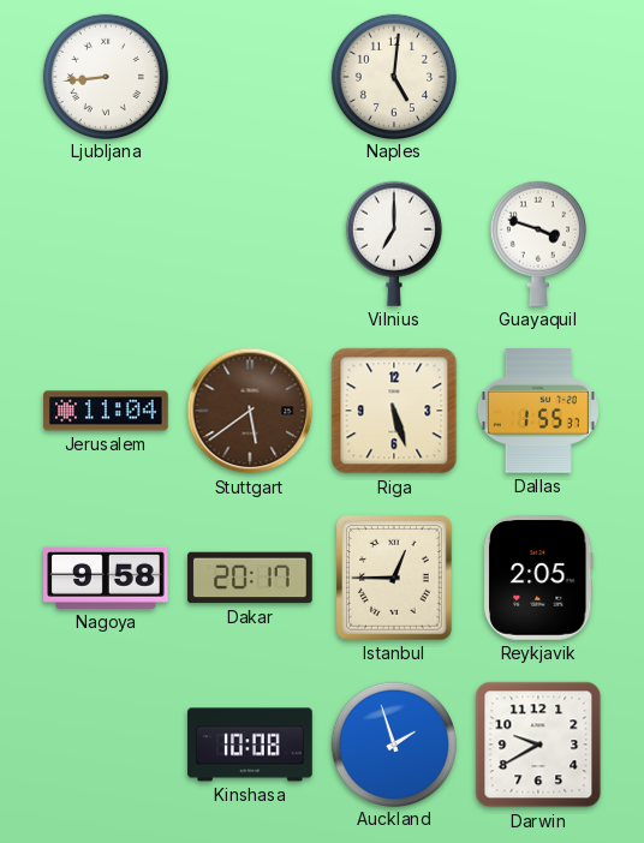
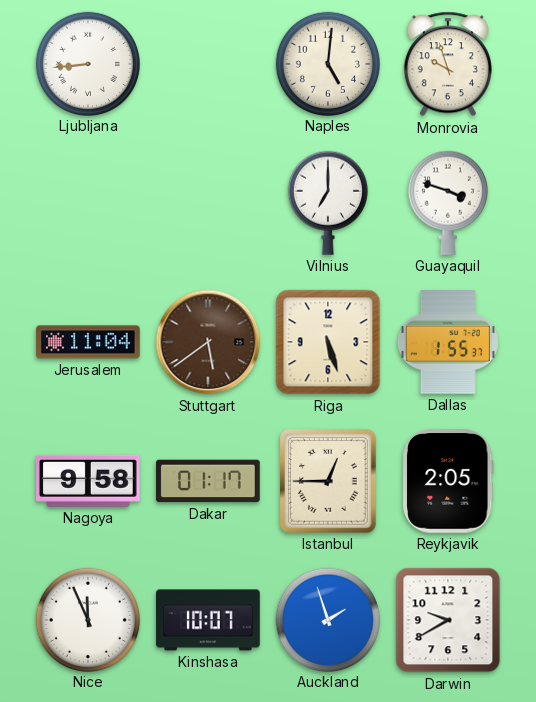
Monrovia: none -> 9:57
Dakar: 20:17 -> 01:17
Nice: none -> 11:56
Kinshasa: 10:08 -> 10:07
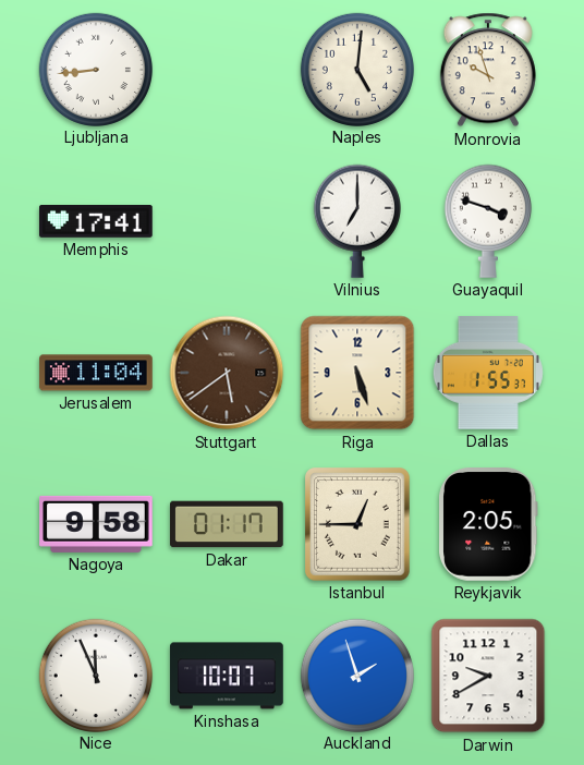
Memphis: none -> 17:41
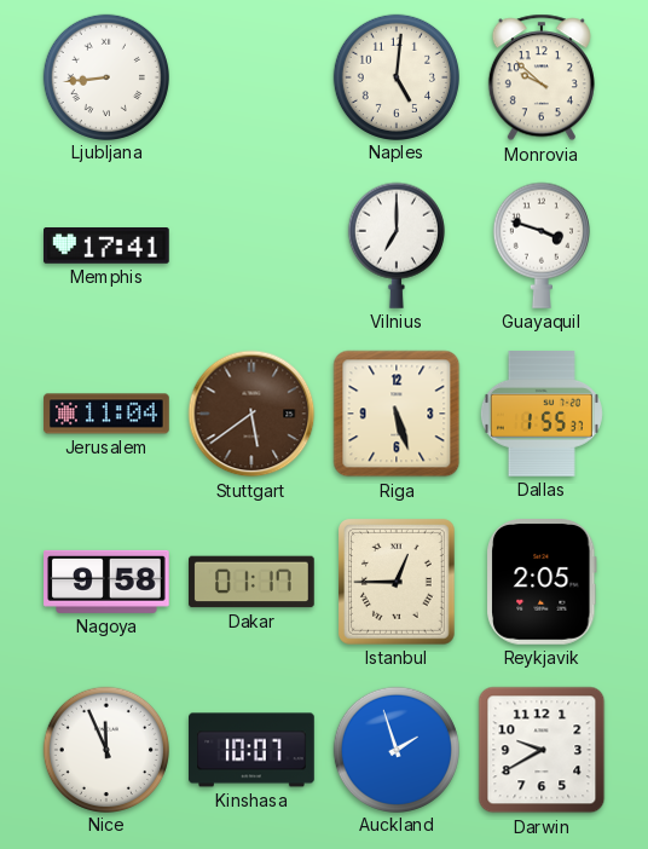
Monrovia: 9:57 -> 9:52
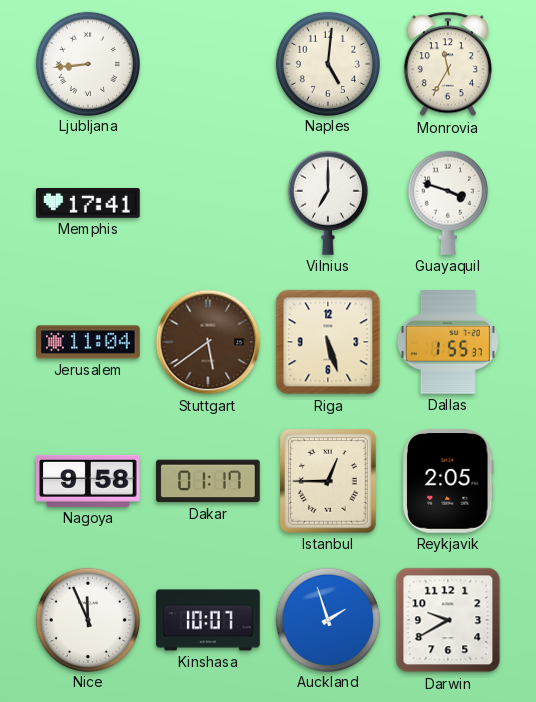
Monrovia: 9:52 -> 11:35
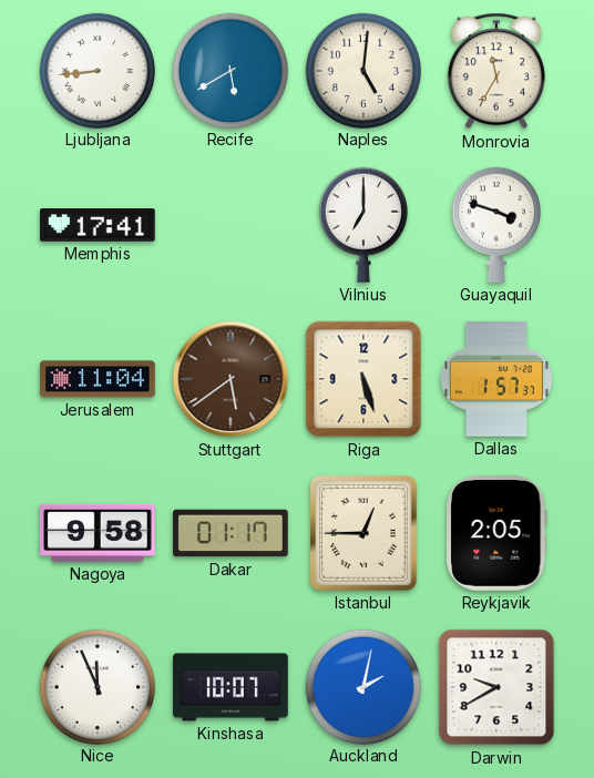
Recife: none -> 5:40
Dallas: 1:55 -> 1:57
Auckland: 1:57 -> 2:02
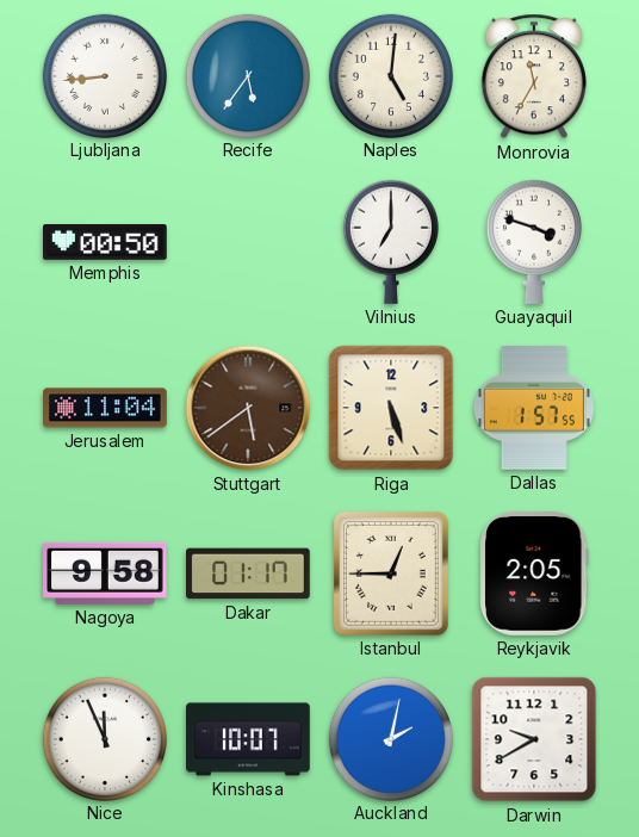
Recife: 5:40 -> 5:36
Memphis: 17:41 -> 00:50
Dallas: 1:57:37 -> 1:57:55
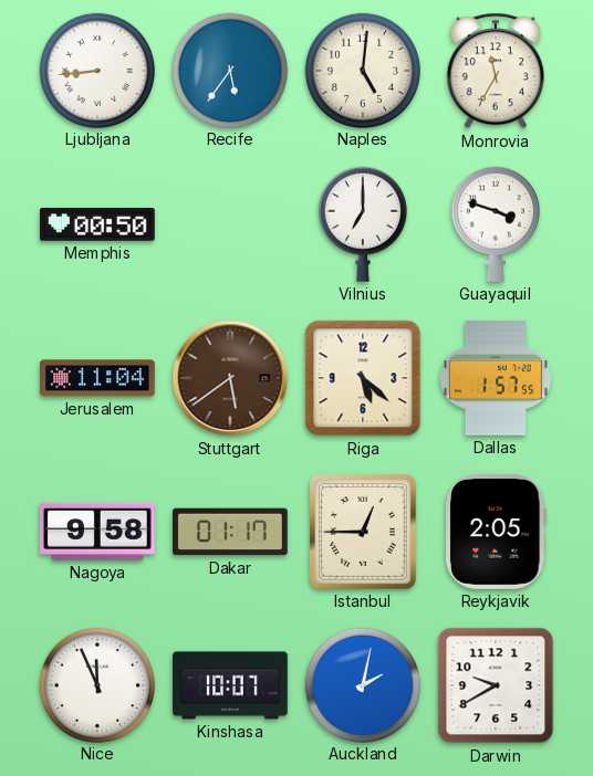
Riga: 5:27 -> 5:22
